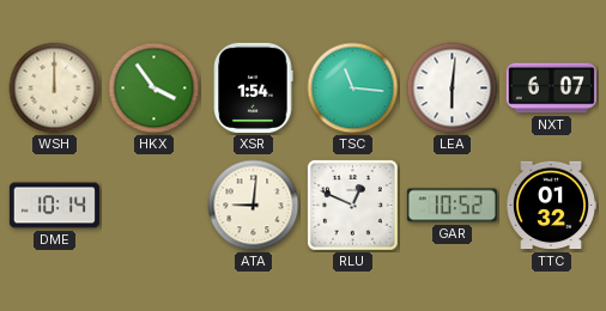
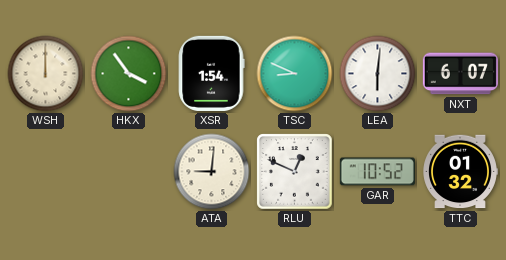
TSC: 11:16 -> 8:49
DME: 10:14 -> none
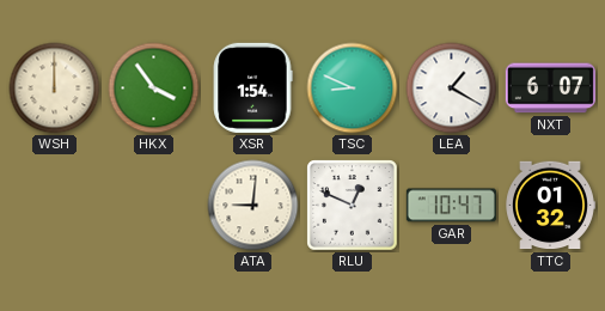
LEA: 6:01 -> 1:20
GAR: 10:52 -> 10:47
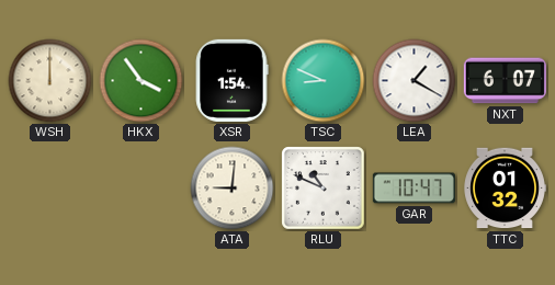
RLU: 12:49 -> 10:49
